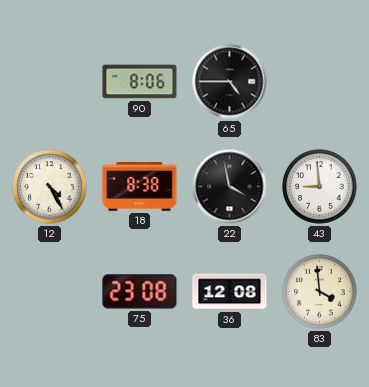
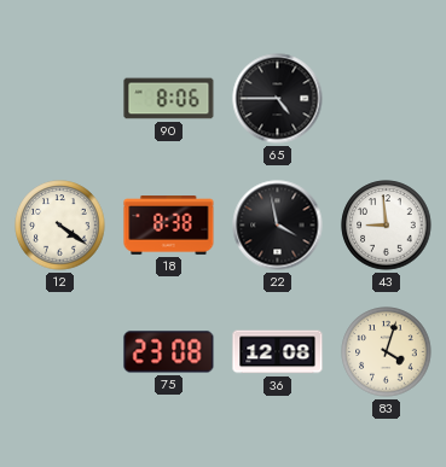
12: 4:25 -> 4:21
83: 3:59 -> 4:03
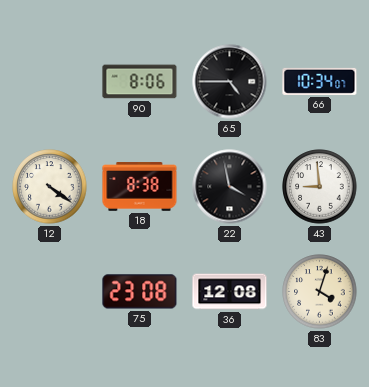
66: none -> 10:34
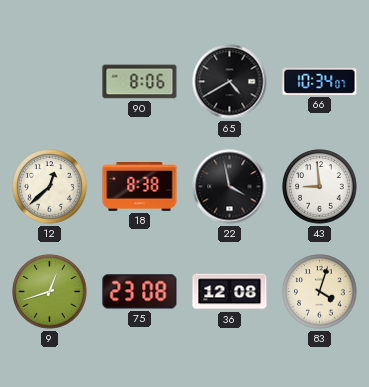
65: 4:45 -> 4:40
12: 4:21 -> 12:38
9: none -> 12:42
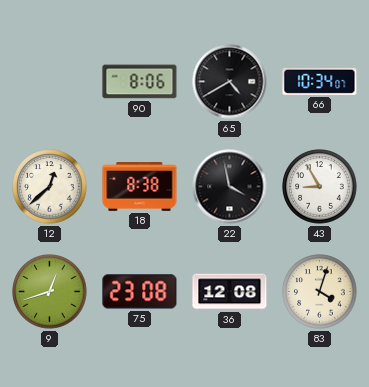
43: 8:59 -> 8:55
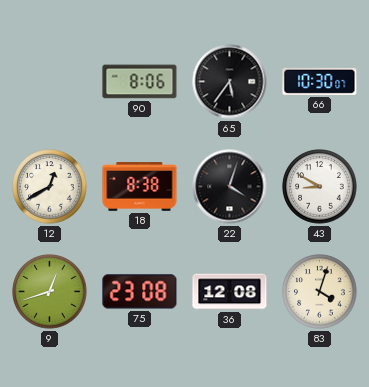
65: 4:40 -> 5:36
66: 10:34 -> 10:30
12: 12:38 -> 12:40
22: 3:58 -> 4:03
43: 8:55 -> 8:50
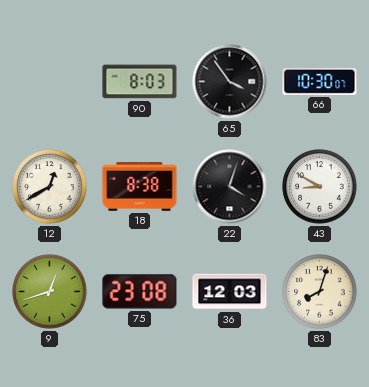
90: 8:06 -> 8:03
65: 5:36 -> 3:54
36: 12:08 -> 12:03
83: 4:03 -> 8:03
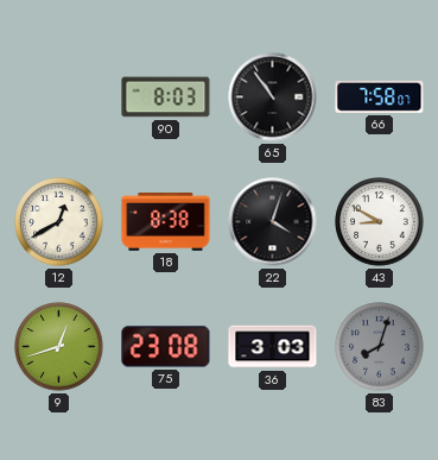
65: 3:54 -> 10:54
66: 10:30 -> 7:58
36: 12:03 -> 3:03
83 dial: cream -> grey
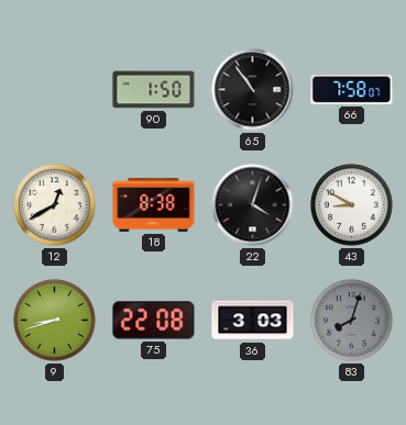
90: 8:03 -> 1:50
9: 12:42 -> 8:42
75: 23:08 -> 22:08
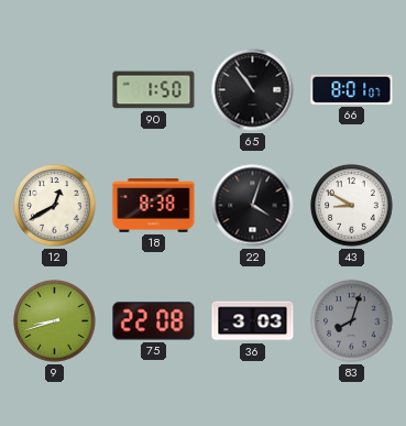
66: 7:58 -> 8:01
